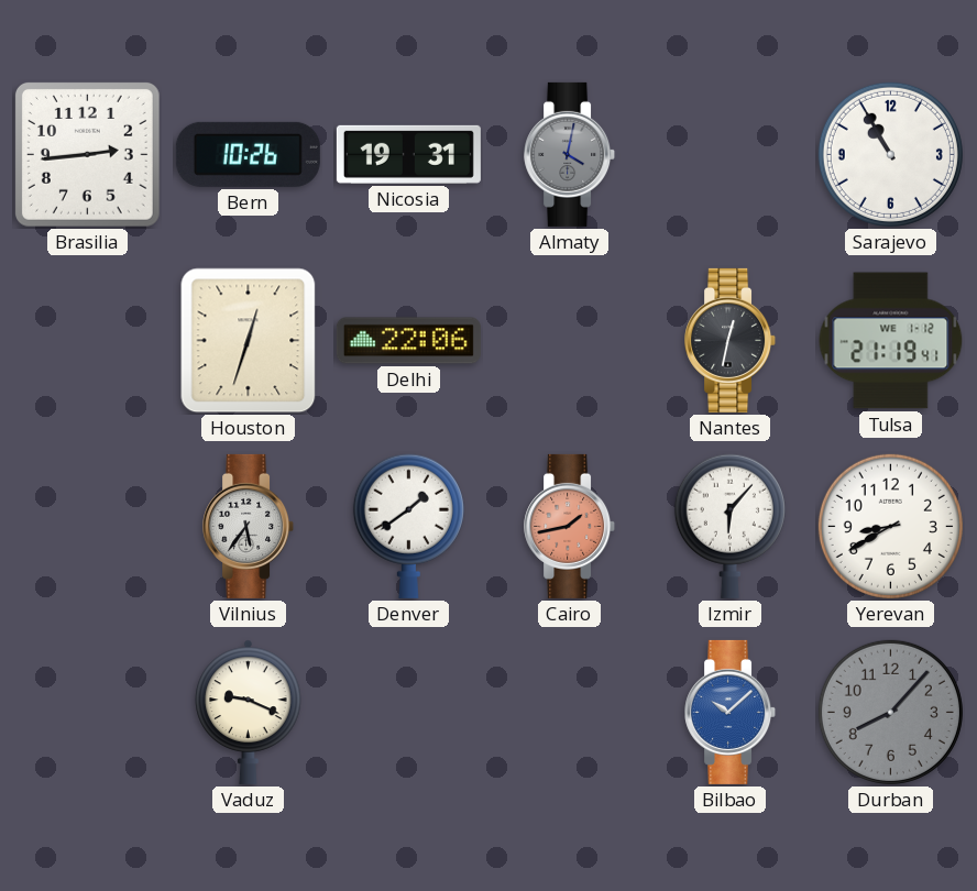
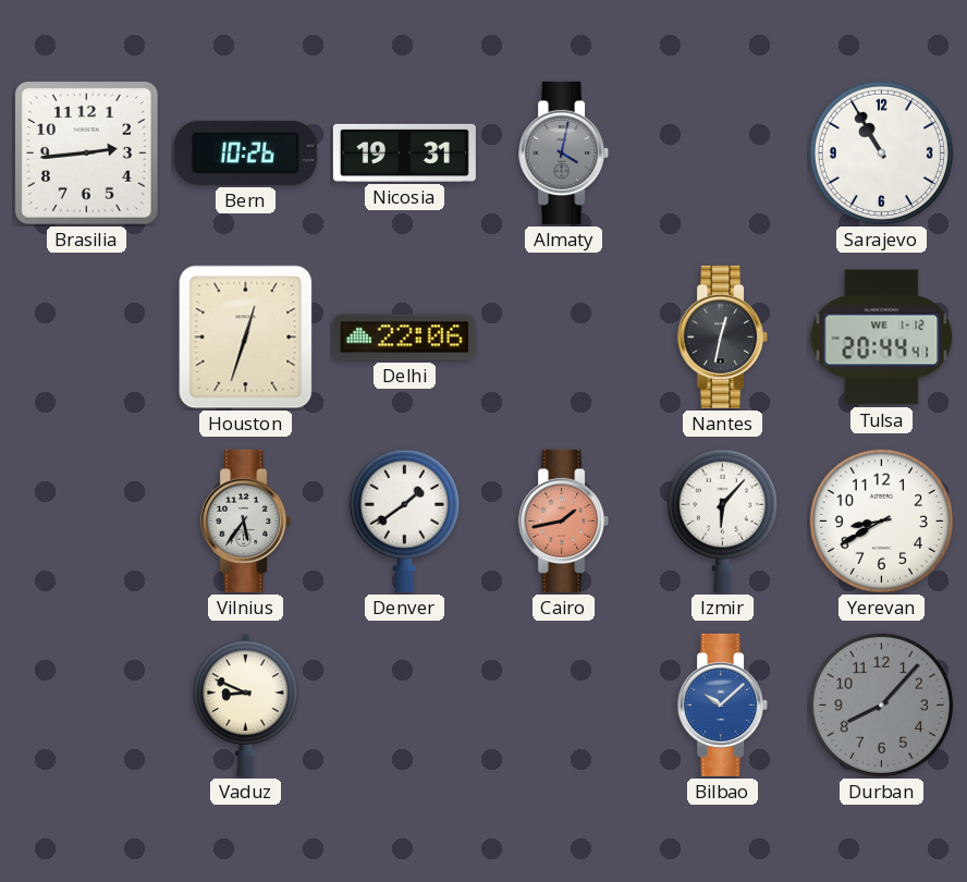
Tulsa: 21:19 -> 20:44
Vaduz: 9:19 -> 8:49
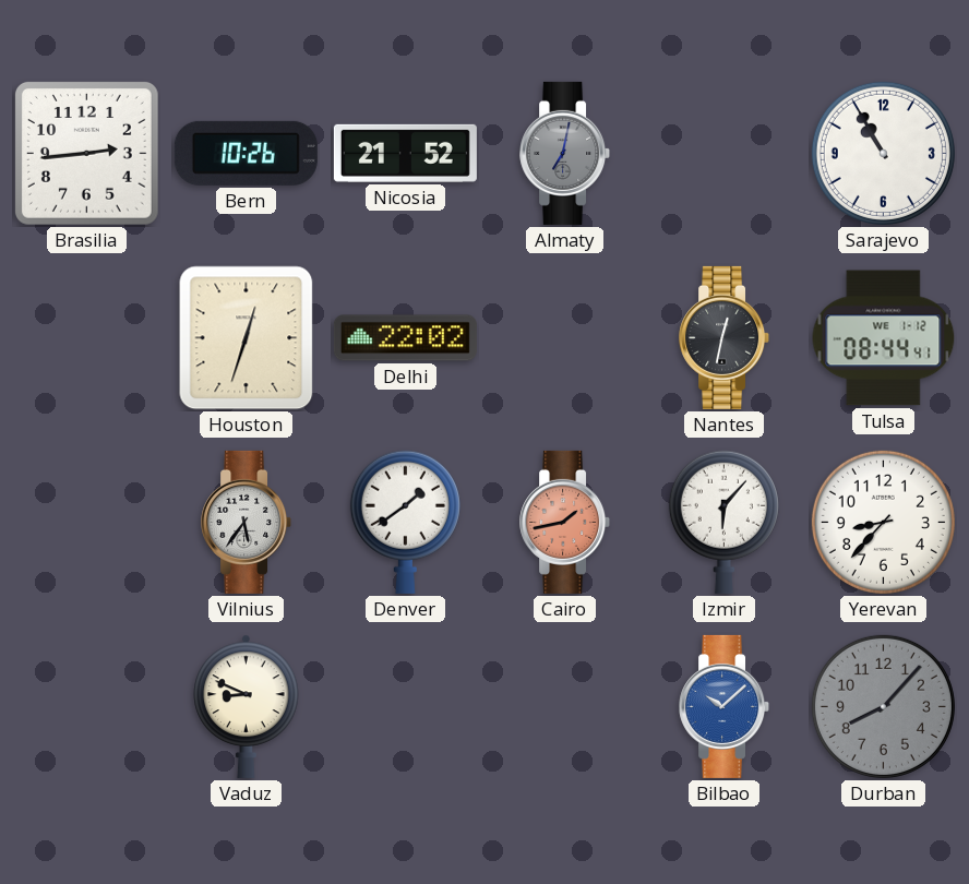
Nicosia: 19:31 -> 21:52
Almaty: 4:02 -> 7:02
Delhi: 22:06 -> 22:02
Tulsa: 20:44 -> 08:44
Yerevan: 8:40 -> 8:37
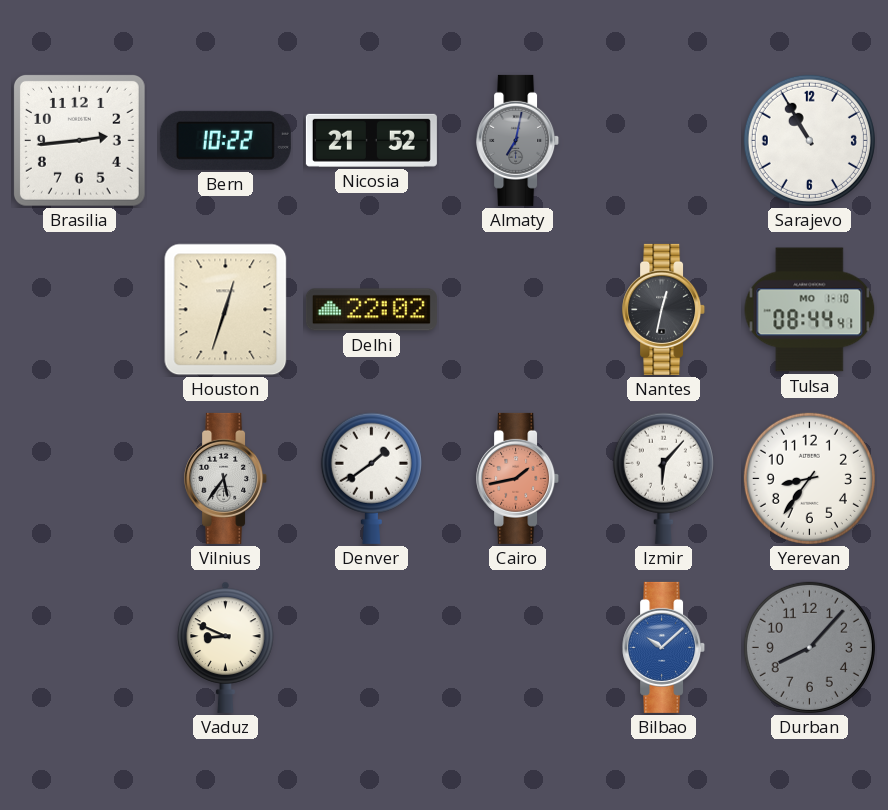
Bern: 10:26 -> 10:22
Tulsa date: WE 1-12 -> MO 1-10
Yerevan: 8:37 -> 8:36
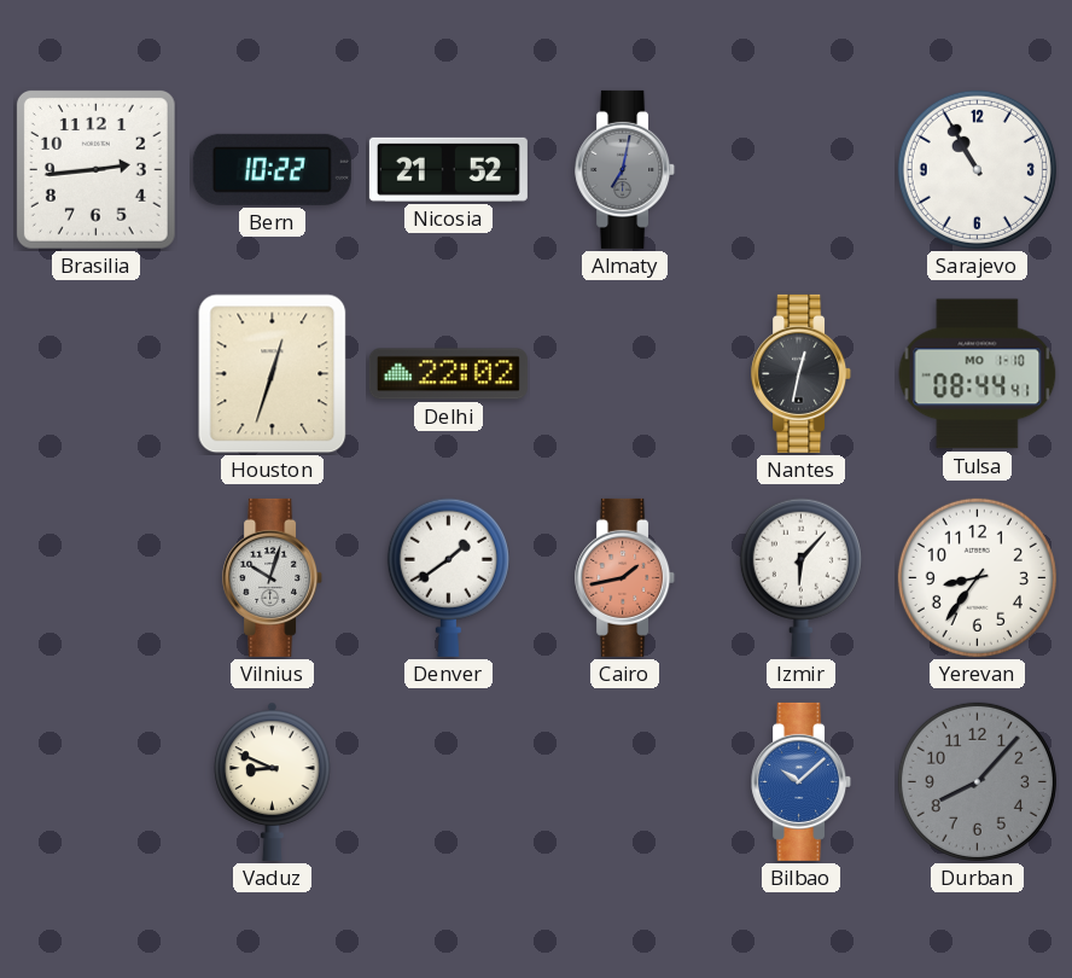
Vilnius: 5:36 -> 10:03
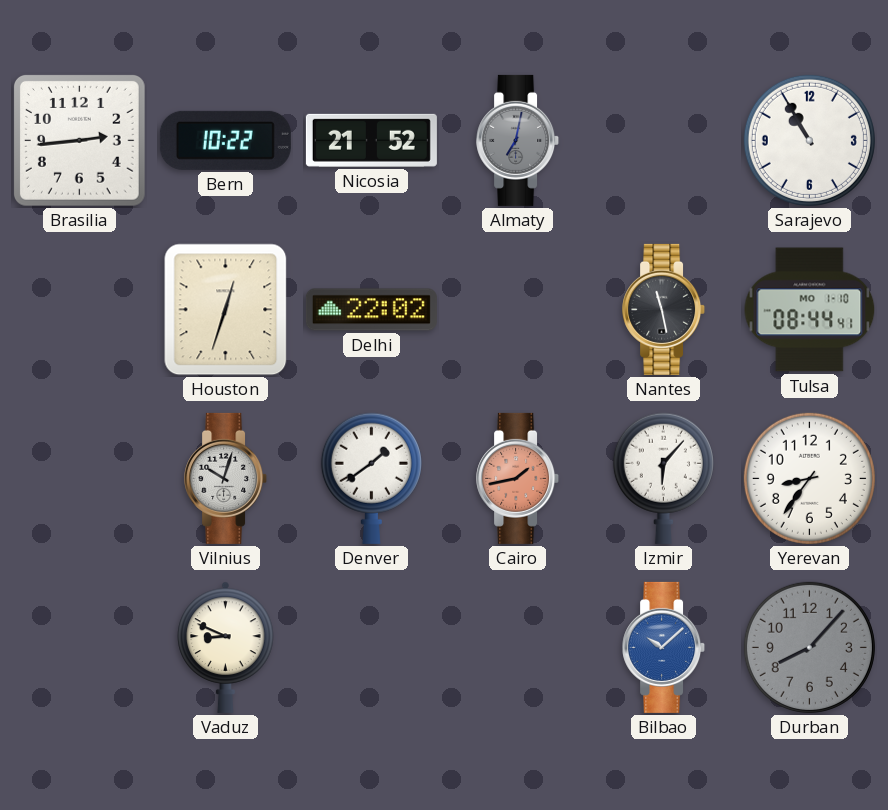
Nantes: 12:32 -> 11:28
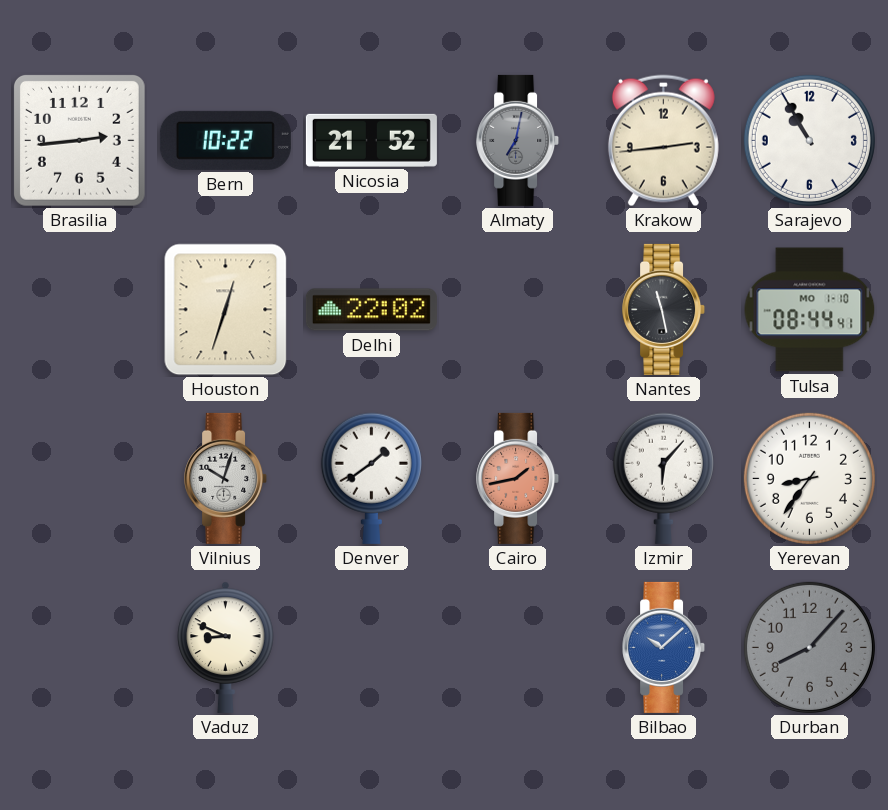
Krakow: none -> 2:44
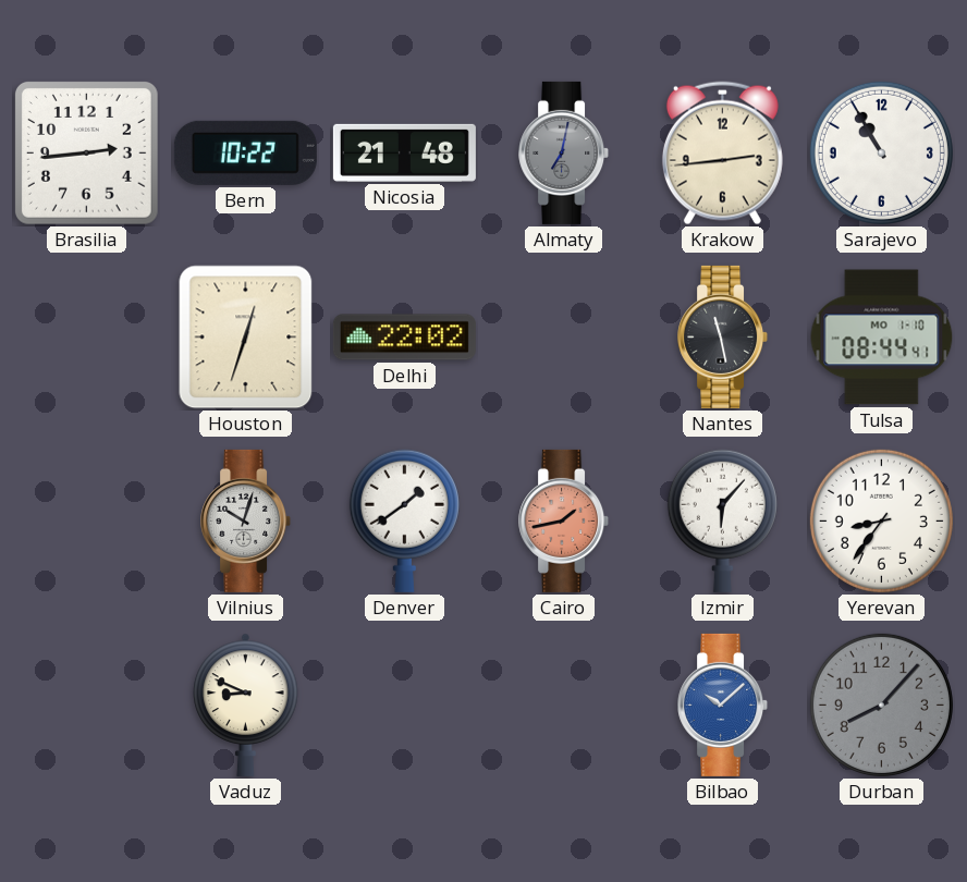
Nicosia: 21:52 -> 21:48
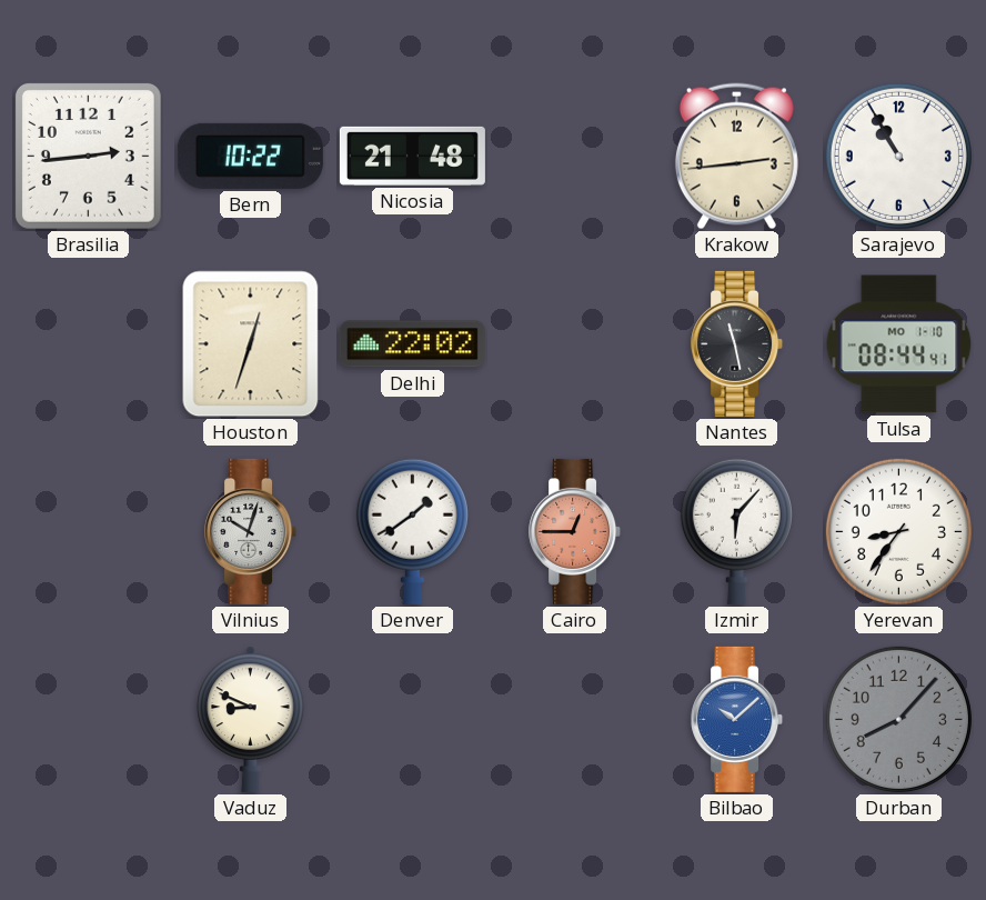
Almaty: 7:02 -> none
Cairo: 1:43 -> 12:45
